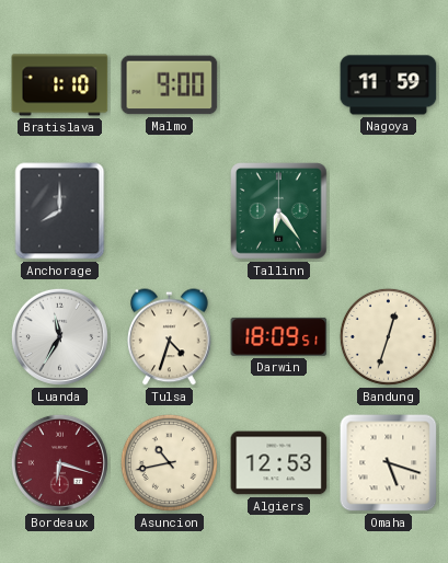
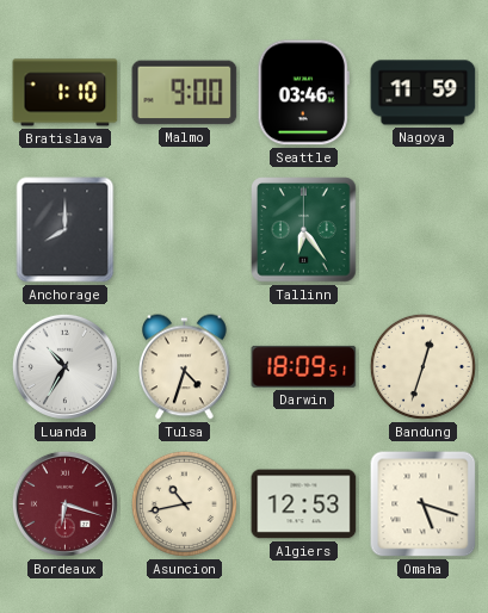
Seattle: none -> 03:46
Luanda: 11:35 -> 10:35
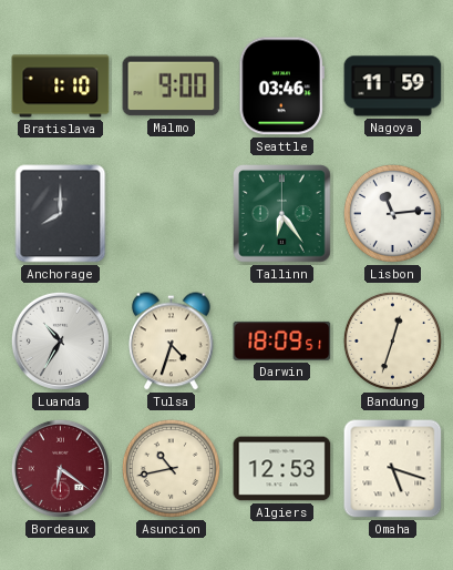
Lisbon: none -> 11:14
Bordeaux: 6:18 -> 6:21
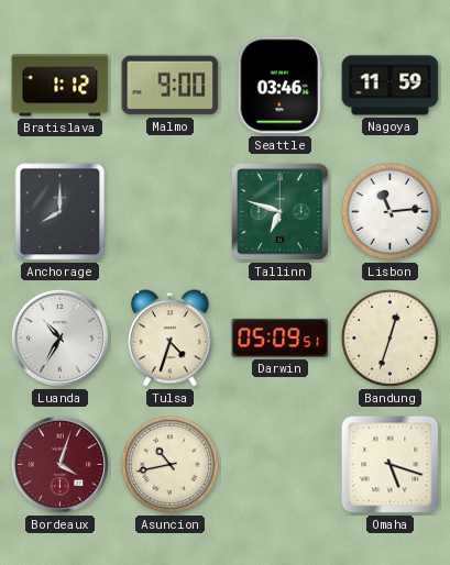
Bratislava: 1:10 -> 1:12
Tallinn: 6:24 -> 6:48
Darwin: 18:09 -> 05:09
Bordeaux: 6:21 -> 4:03
Algiers: 12:53 -> none
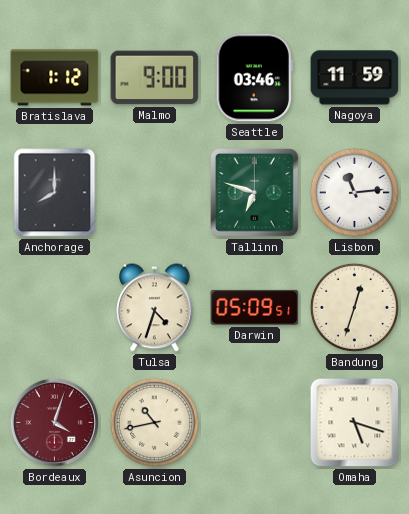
Luanda: 10:35 -> none
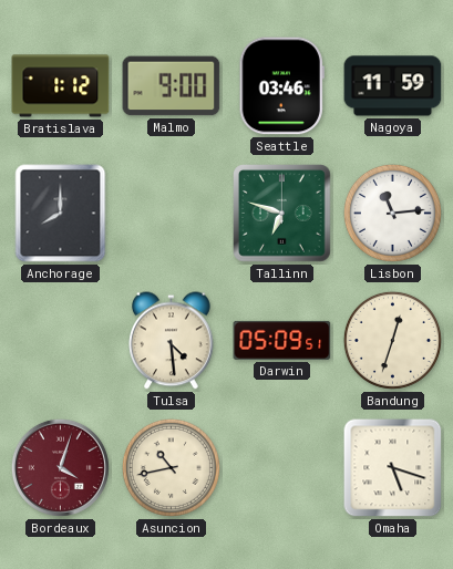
Tulsa: 4:33 -> 4:29
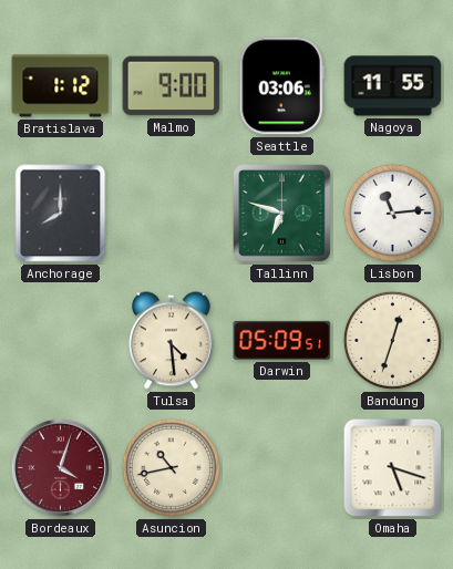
Seattle: 03:46 -> 03:06
Nagoya: 11:59 -> 11:55
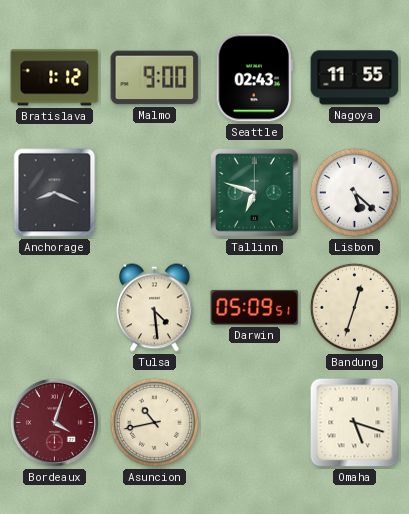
Seattle: 03:06 -> 02:43
Anchorage: 8:00 -> 8:19
Lisbon: 11:14 -> 5:22
